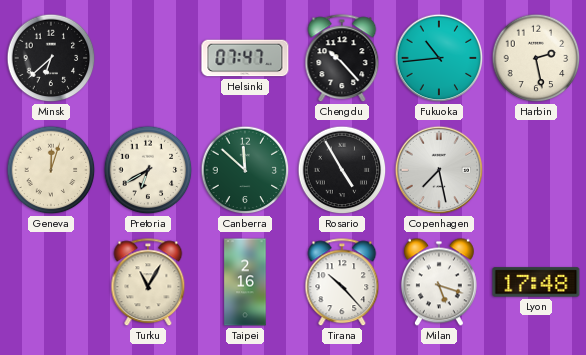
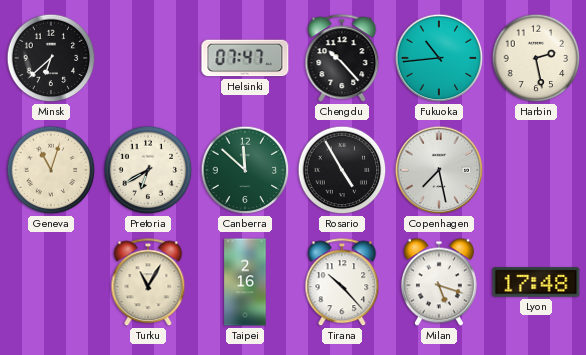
Geneva: 12:03 -> 11:03
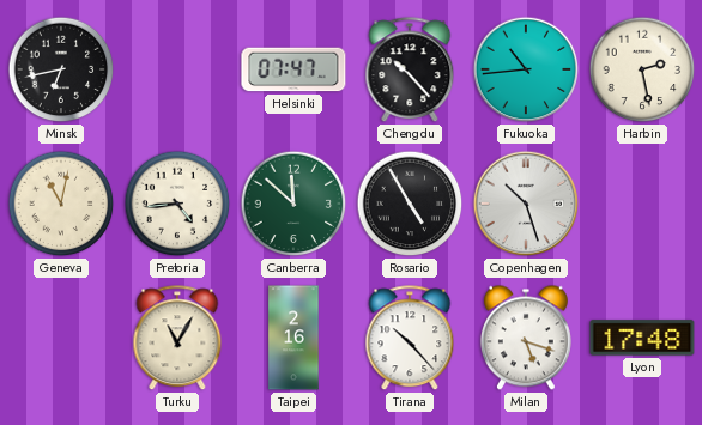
Minsk: 6:38 -> 6:43
Geneva: 11:03 -> 11:02
Pretoria: 6:40 -> 4:44
Copenhagen: 7:28 -> 10:27
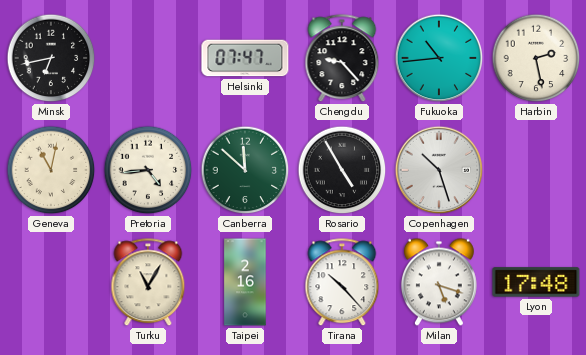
Chengdu: 10:23 -> 9:23
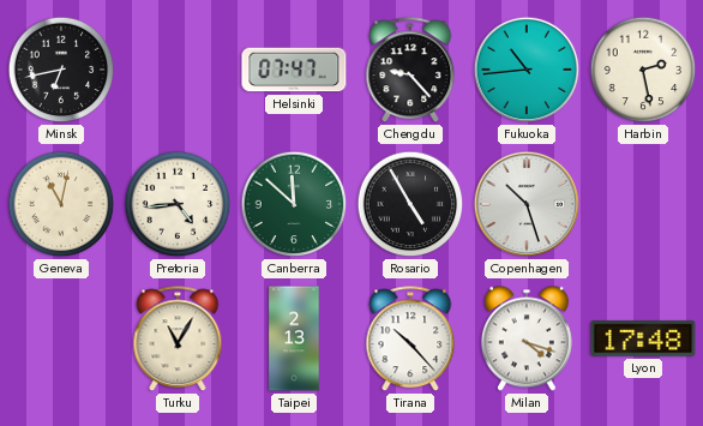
Taipei: 2:16 -> 2:13
Milan: 5:18 -> 4:18
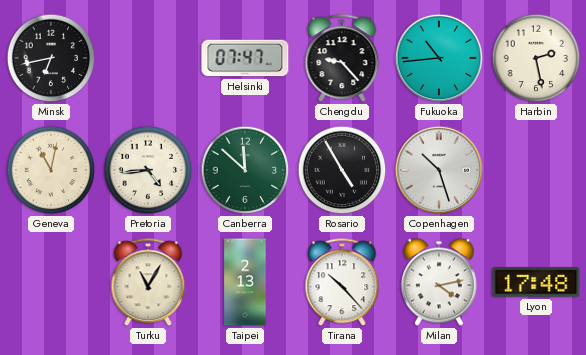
Milan: 4:18 -> 4:13
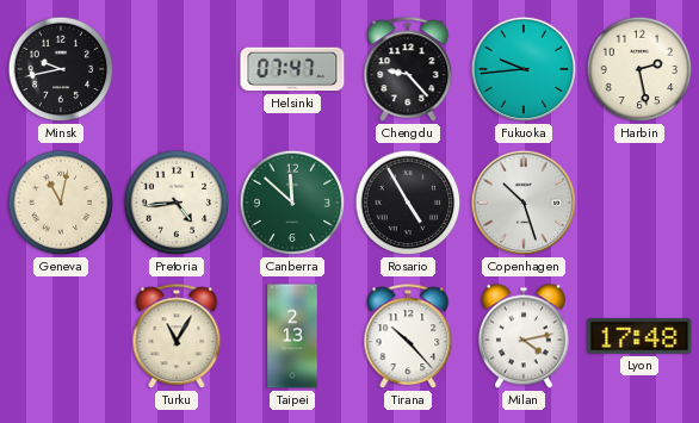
Minsk: 6:43 -> 9:43
Fukuoka: 10:44 -> 9:44
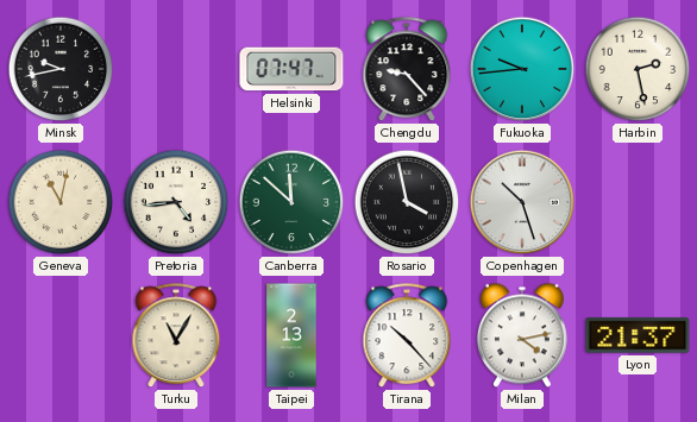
Rosario: 4:55 -> 3:58
Lyon: 17:48 -> 21:37
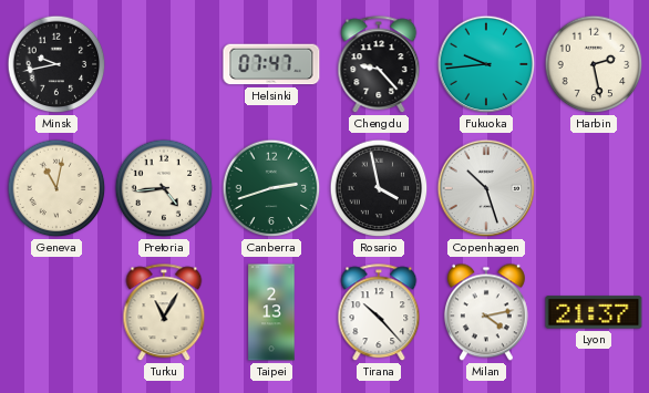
Canberra: 11:52 -> 2:42
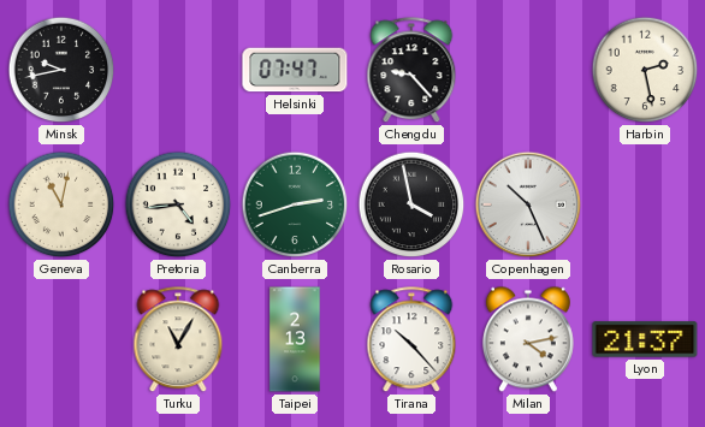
Fukuoka: 9:44 -> none
Copenhagen: 10:27 -> 10:26
